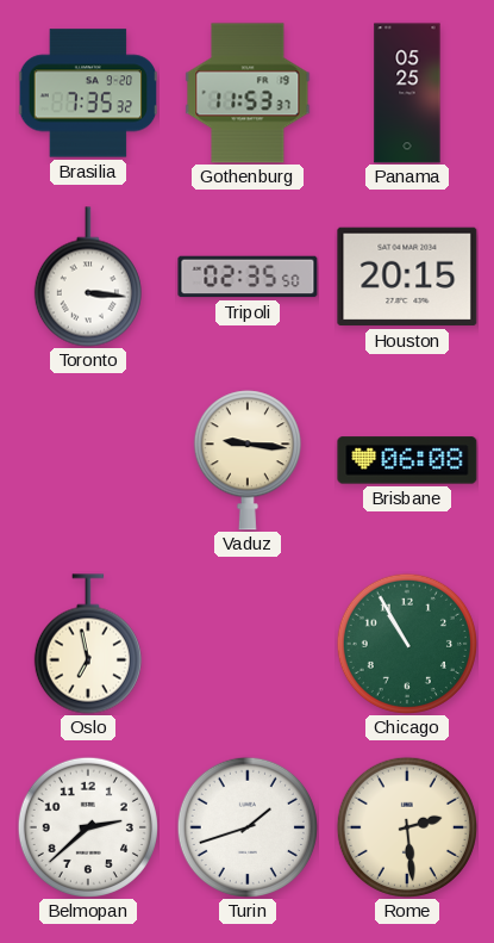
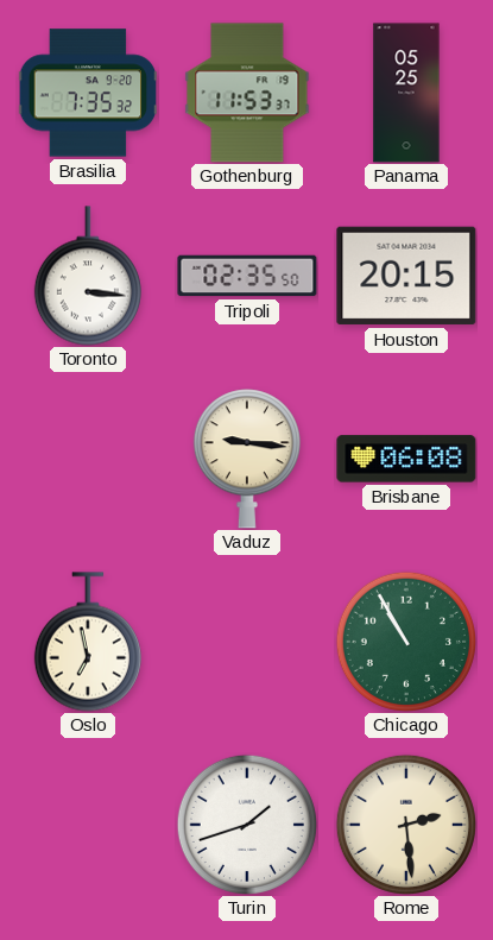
Belmopan: 2:38 -> none
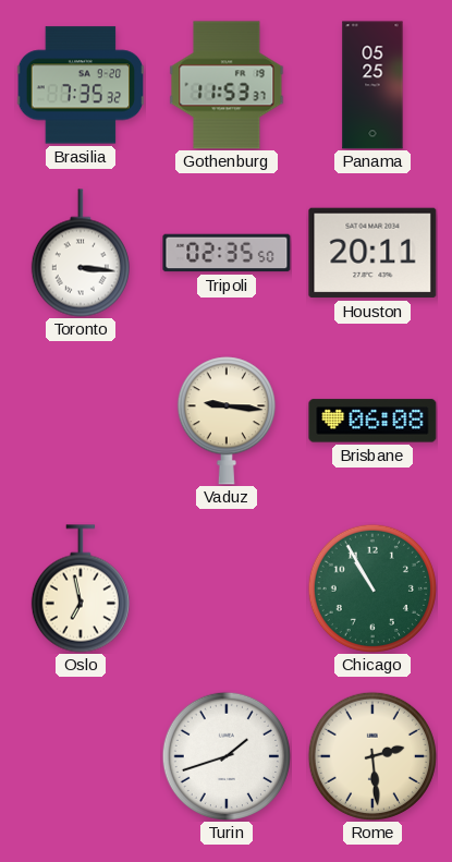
Houston: 20:15 -> 20:11
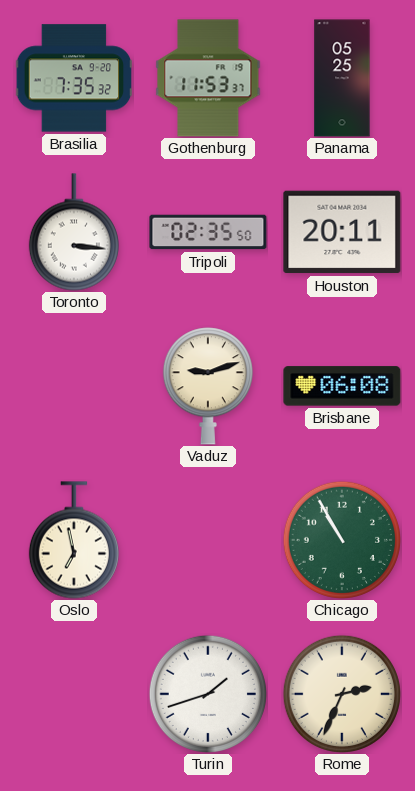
Vaduz: 9:16 -> 9:12
Rome: 2:29 -> 2:34
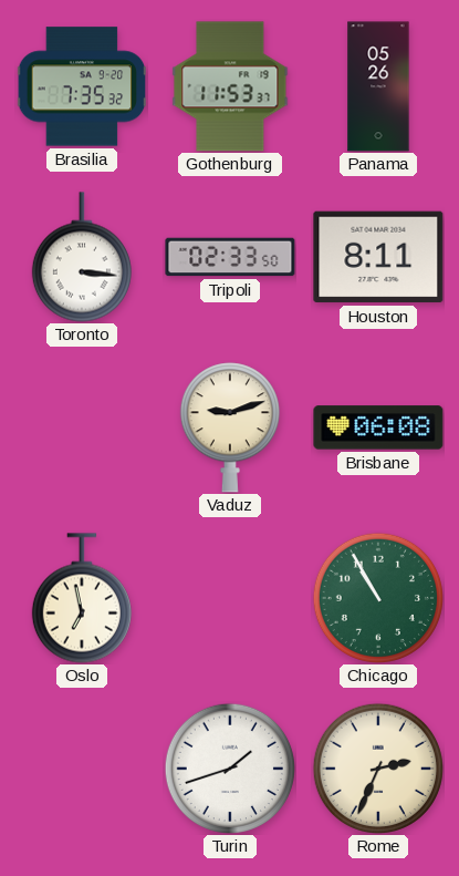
Panama: 05:25 -> 05:26
Tripoli: 02:35 -> 02:33
Houston: 20:11 -> 8:11
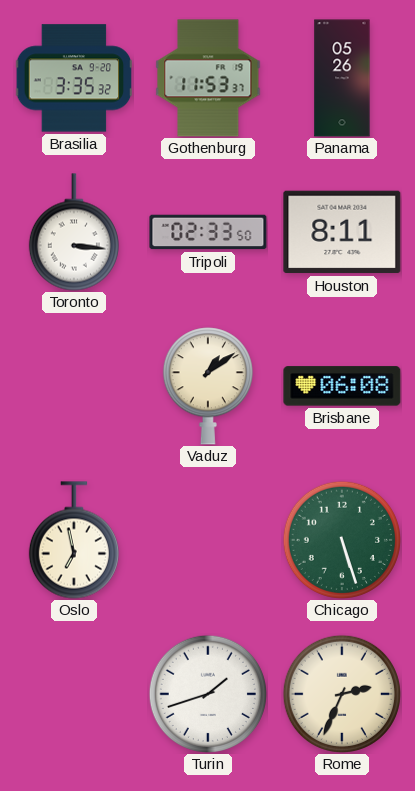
Brasilia: 7:35 -> 3:35
Vaduz: 9:12 -> 1:09
Chicago: 10:55 -> 5:27
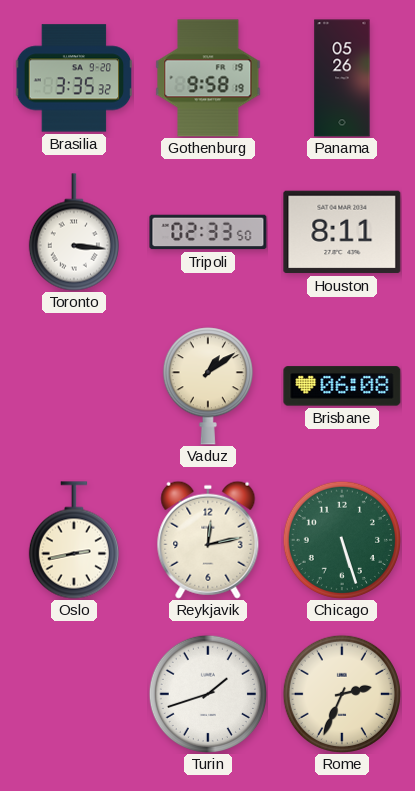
Gothenburg: 11:53 -> 9:58
Oslo: 6:58 -> 2:43
Reykjavik: none -> 12:13
